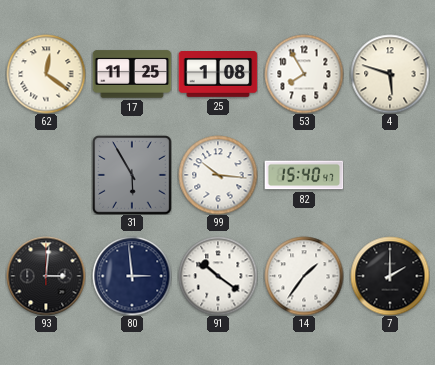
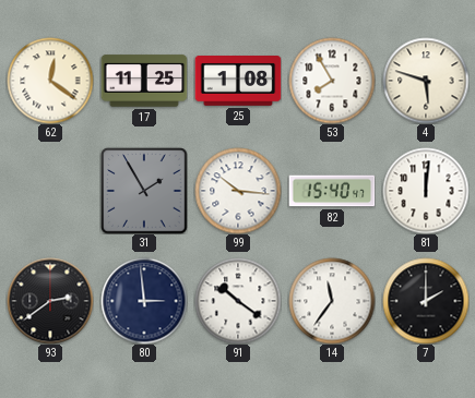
31: 5:55 -> 1:55
81: none -> 12:01
93: 3:01 -> 2:39
14: 1:36 -> 11:36
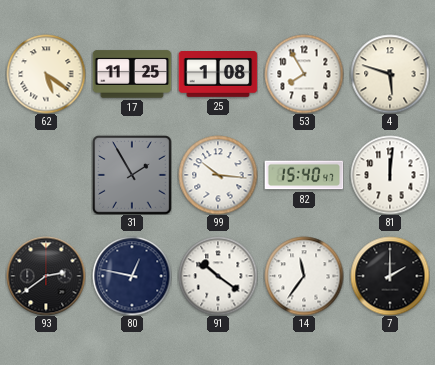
62: 12:21 -> 5:21
80: 2:59 -> 12:47
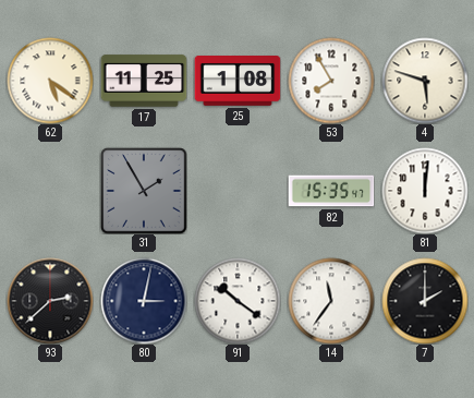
99: 10:16 -> none
82: 15:40 -> 15:35
93: 2:39 -> 2:38
80: 12:47 -> 3:02
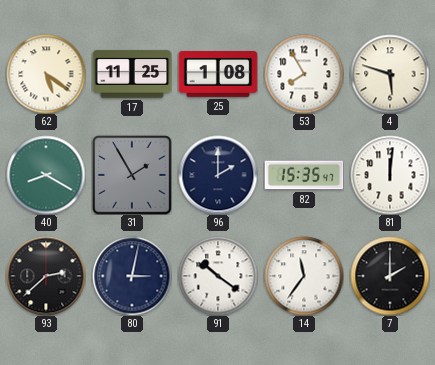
40: none -> 8:20
96: none -> 2:00
